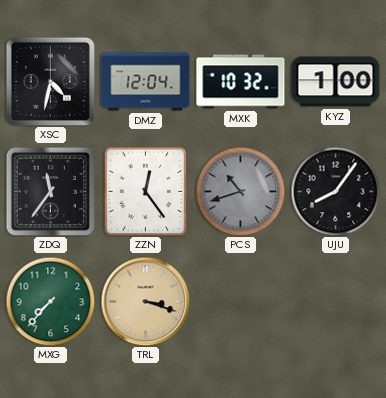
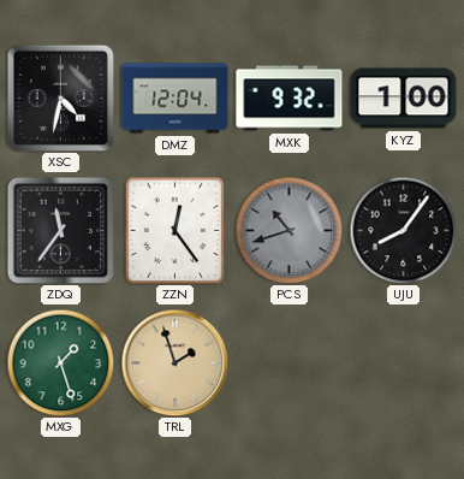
MXK: 10:32 -> 9:32
MXG: 7:37 -> 1:27
TRL: 3:18 -> 1:57
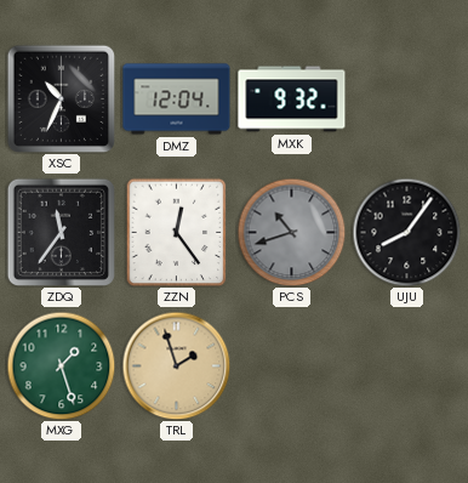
XSC: 4:32 -> 10:34
KYZ: 1:00 -> none
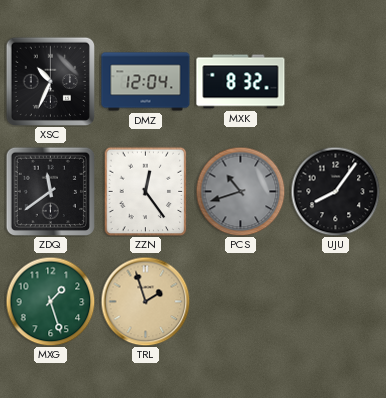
MXK: 9:32 -> 8:32
ZDQ: 11:36 -> 11:39
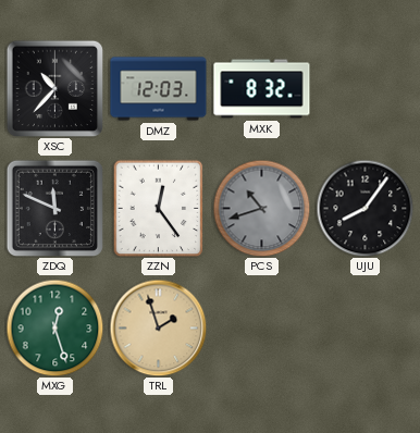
XSC: 10:34 -> 10:37
DMZ: 12:04 -> 12:03
ZDQ: 11:39 -> 11:49
MXG: 1:27 -> 12:27
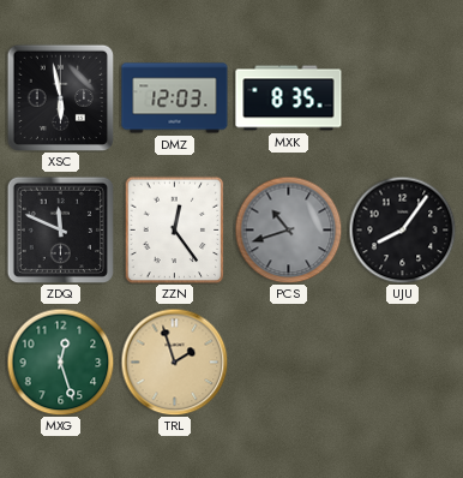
XSC: 10:37 -> 5:58
MXK: 8:32 -> 8:35
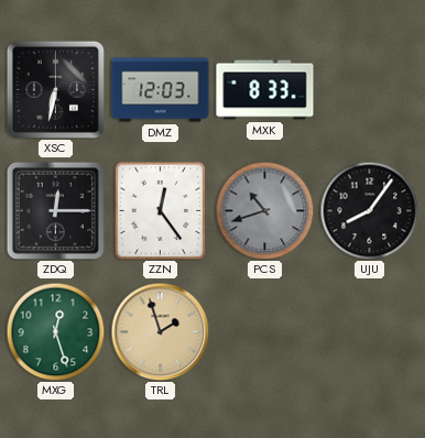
XSC: 5:58 -> 6:32
MXK: 8:35 -> 8:33
ZDQ: 11:49 -> 12:15
